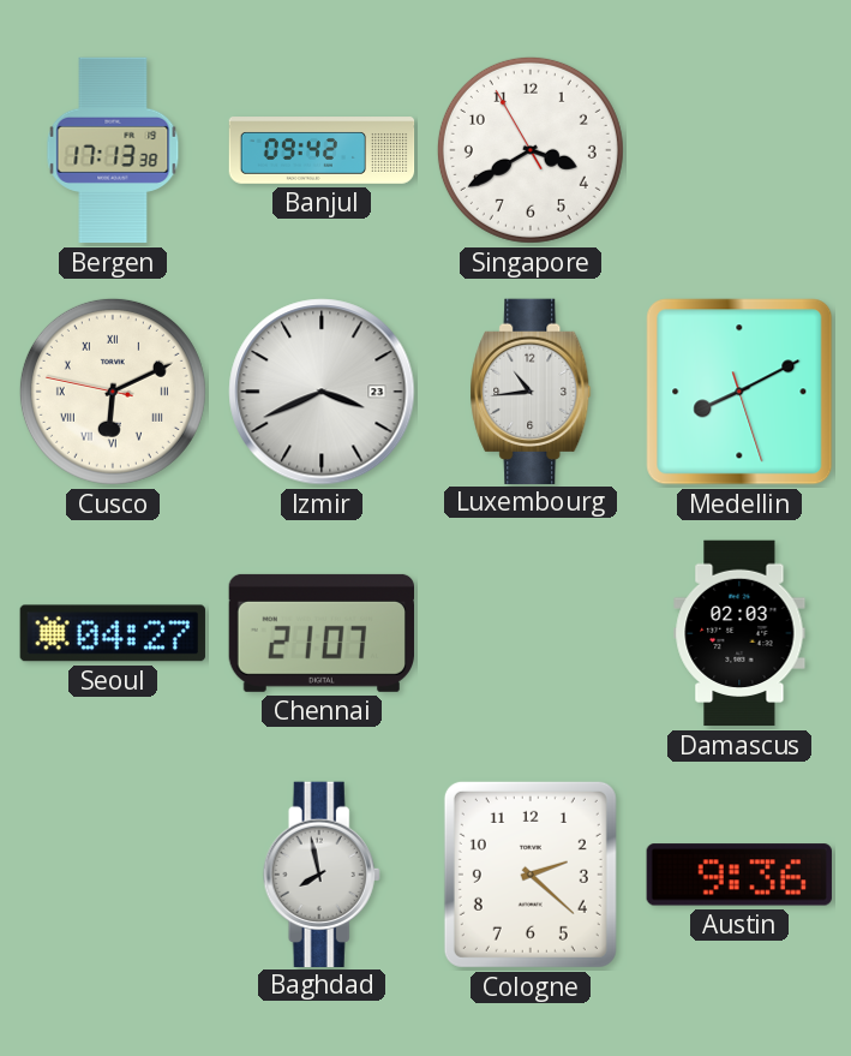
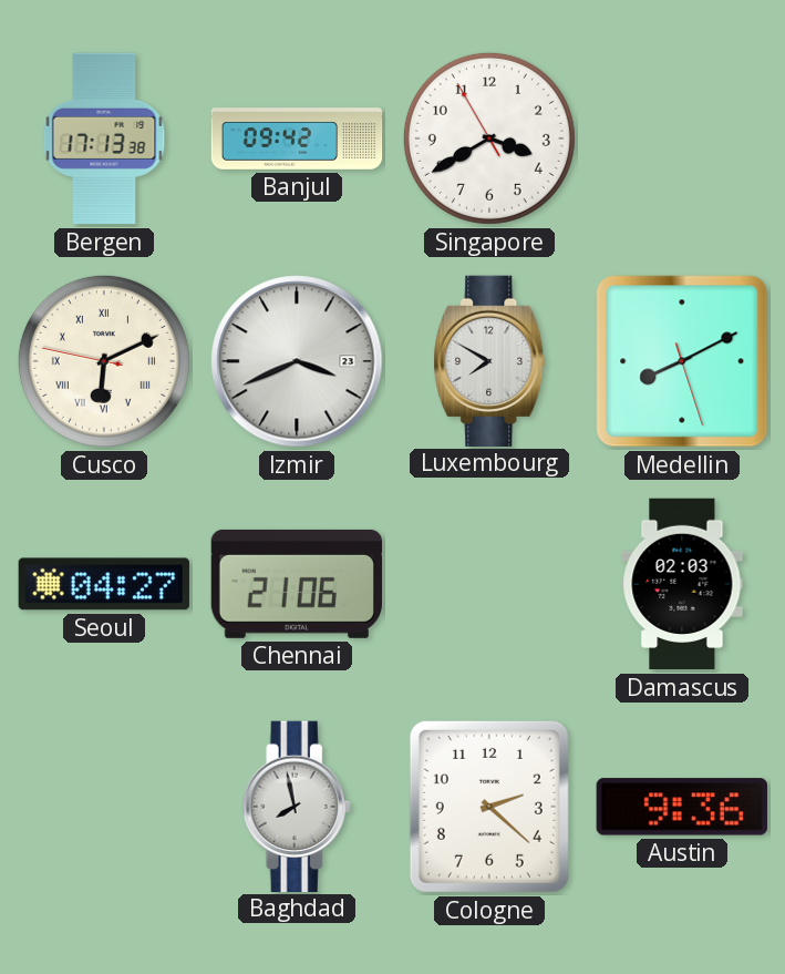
Luxembourg: 10:44 -> 7:50
Chennai: 21:07 -> 21:06
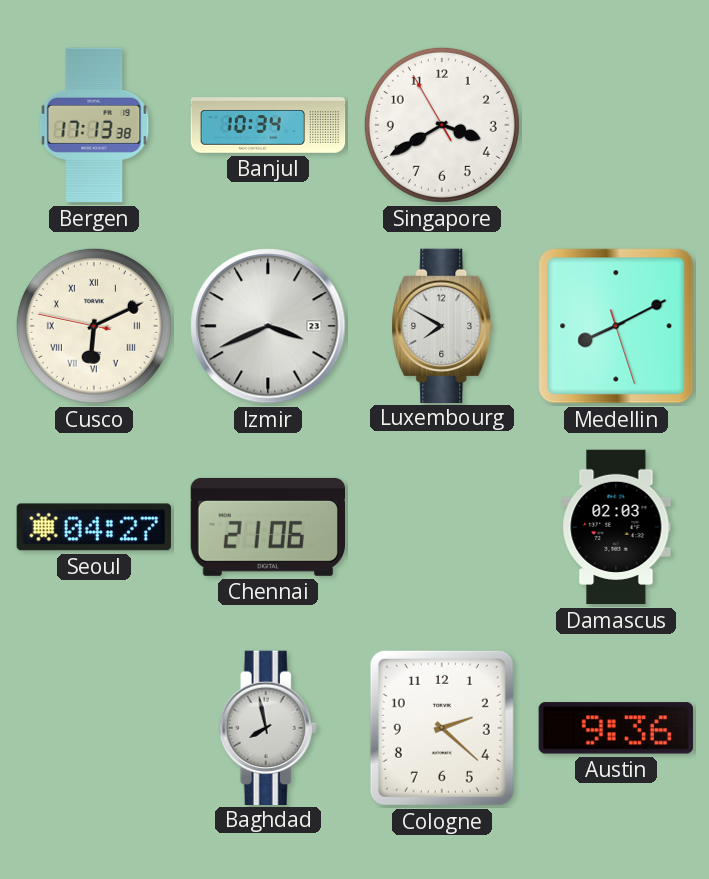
Banjul: 09:42 -> 10:34
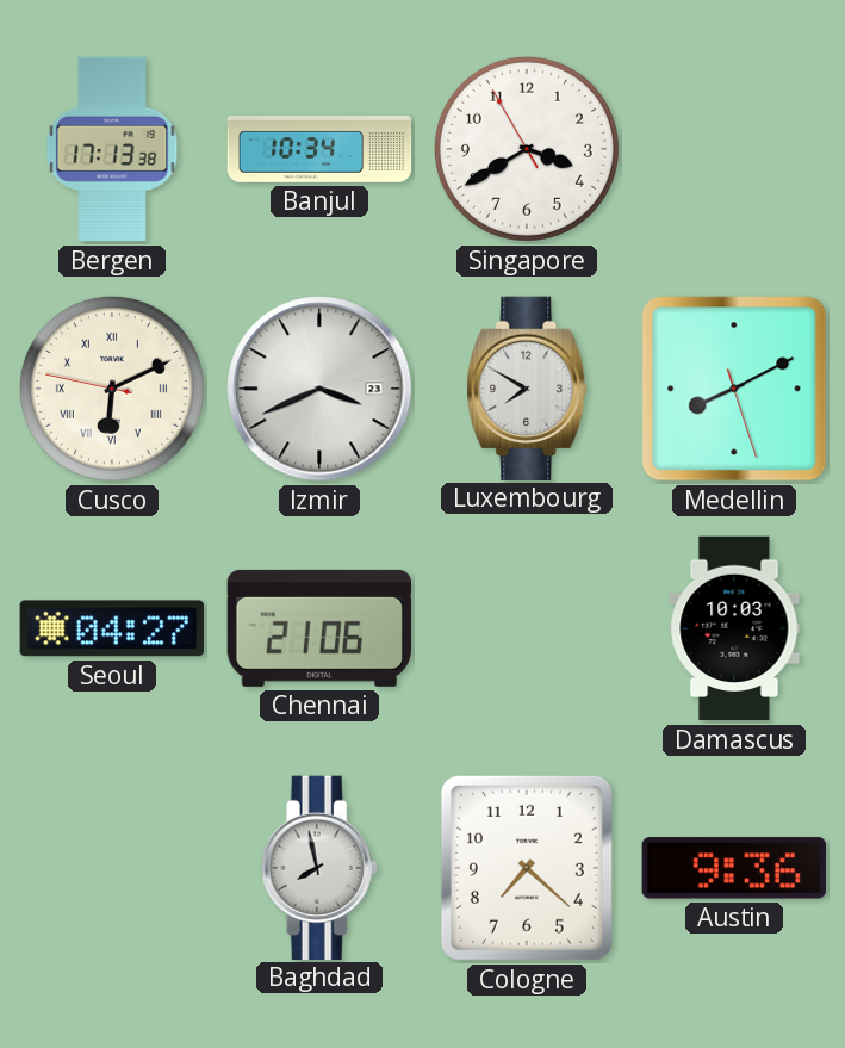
Damascus: 02:03 -> 10:03
Cologne: 2:22 -> 7:22
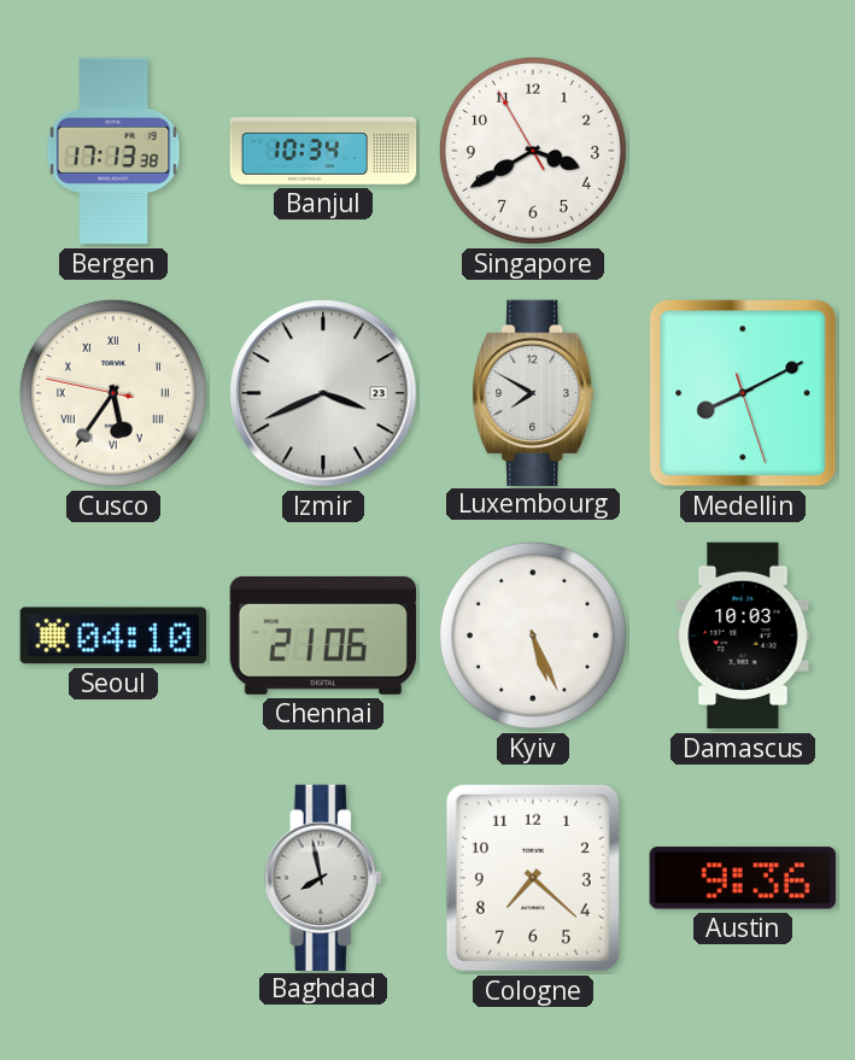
Cusco: 6:10 -> 5:35
Seoul: 04:27 -> 04:10
Kyiv: none -> 5:26
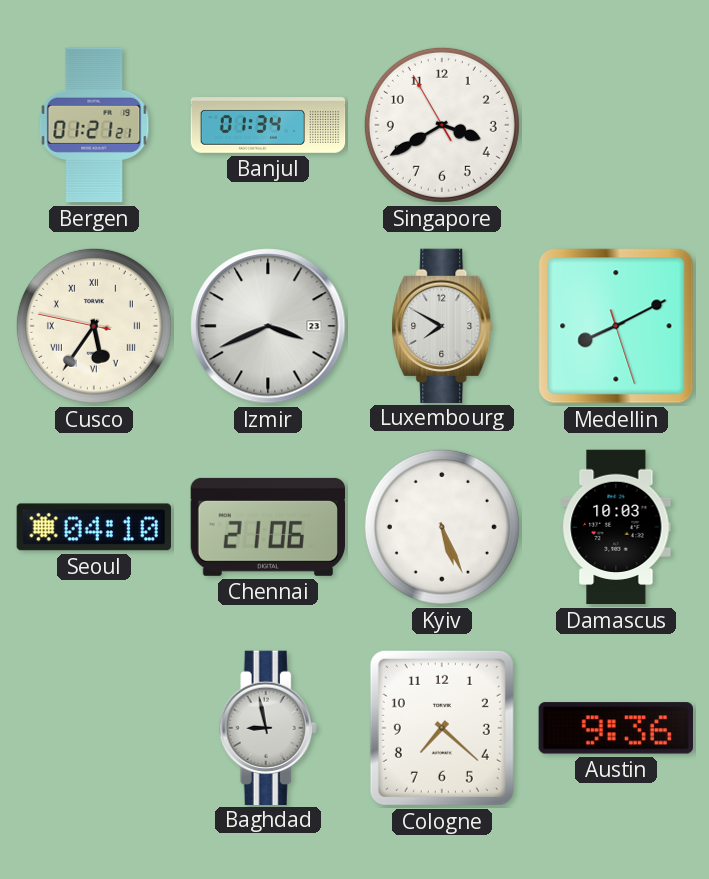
Bergen: 17:13 -> 01:21
Banjul: 10:34 -> 01:34
Baghdad: 7:58 -> 8:58
